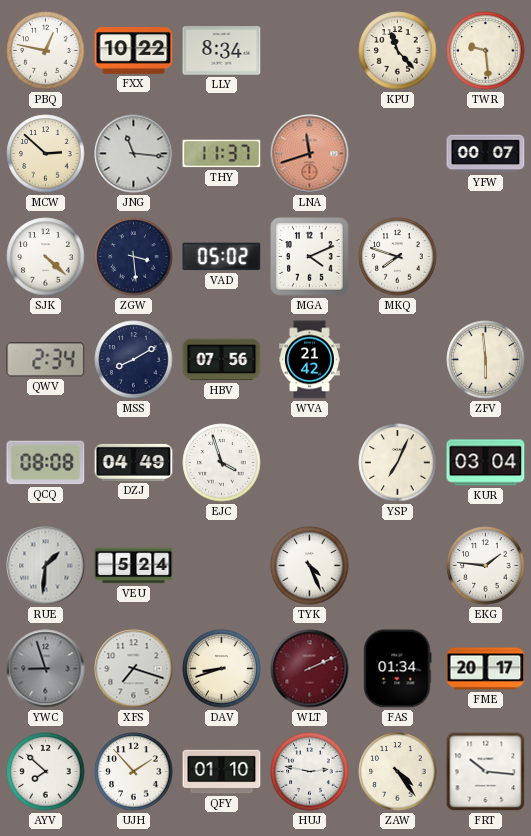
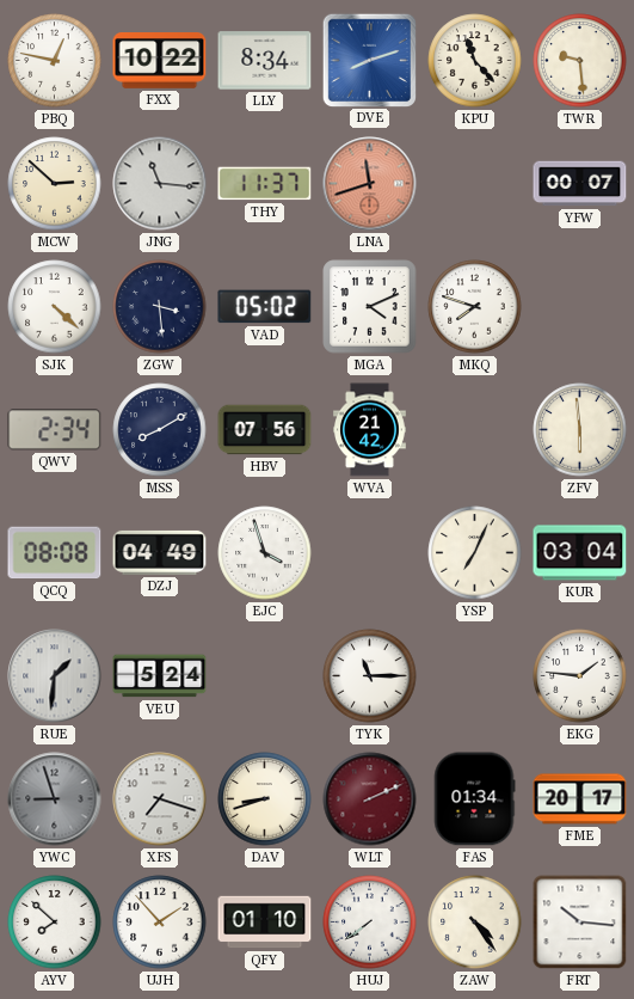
DVE: none -> 8:12
TYK: 4:26 -> 11:15
HUJ: 2:47 -> 7:39
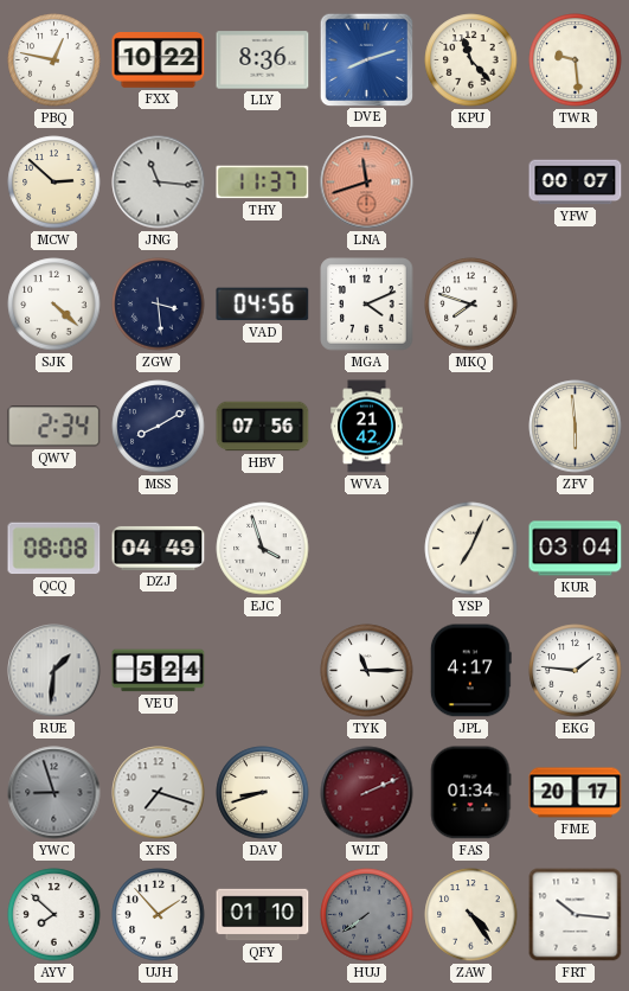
LLY: 8:34 -> 8:36
VAD: 05:02 -> 04:56
JPL: none -> 4:17
HUJ dial: white -> grey
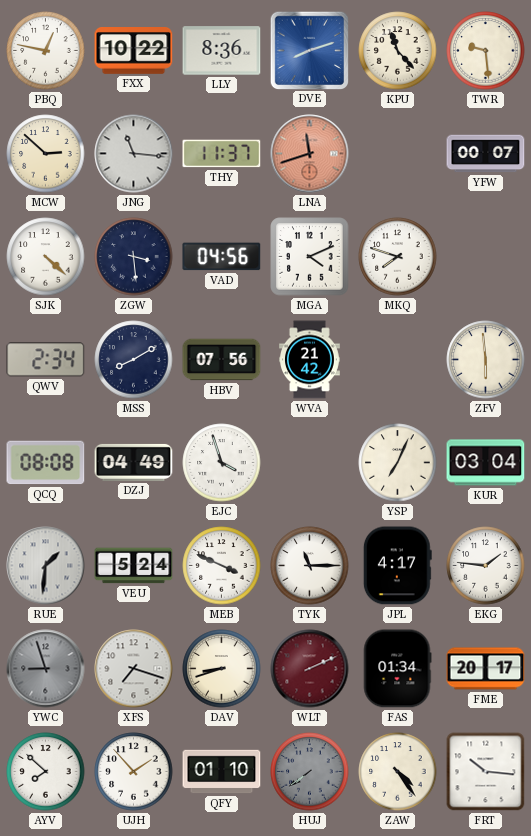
MEB: none -> 3:49
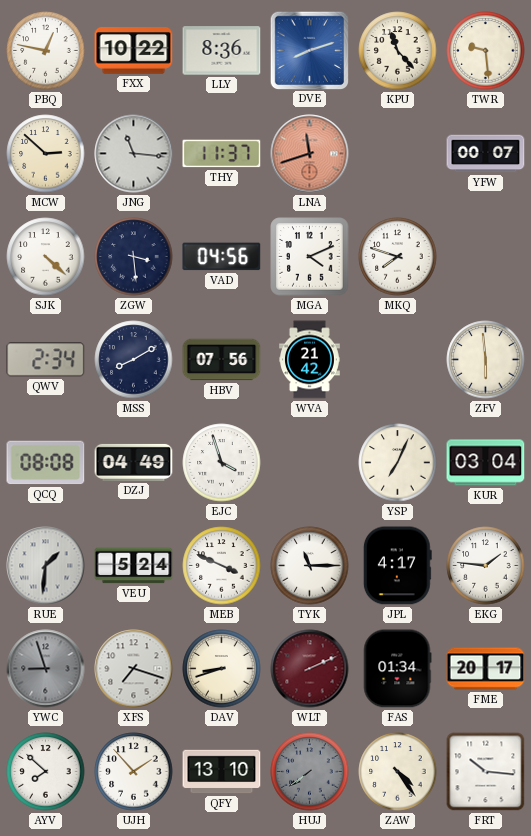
QFY: 01:10 -> 13:10
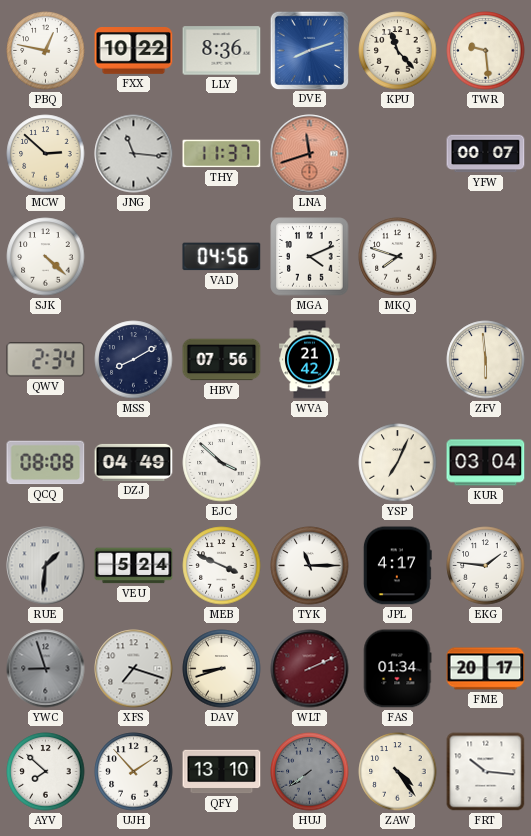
ZGW: 3:29 -> none
EJC: 3:57 -> 3:52
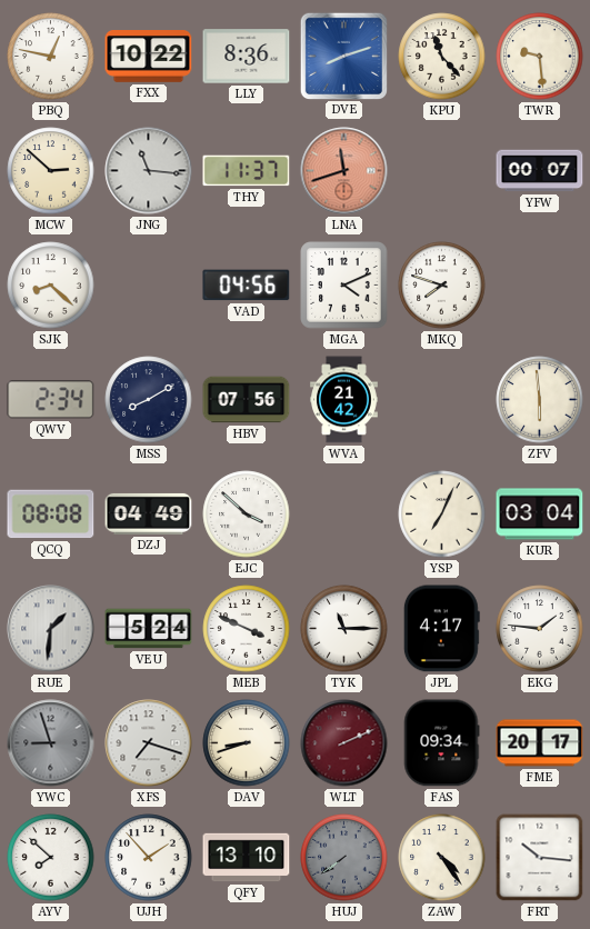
SJK: 4:22 -> 8:22
FAS: 01:34 -> 09:34
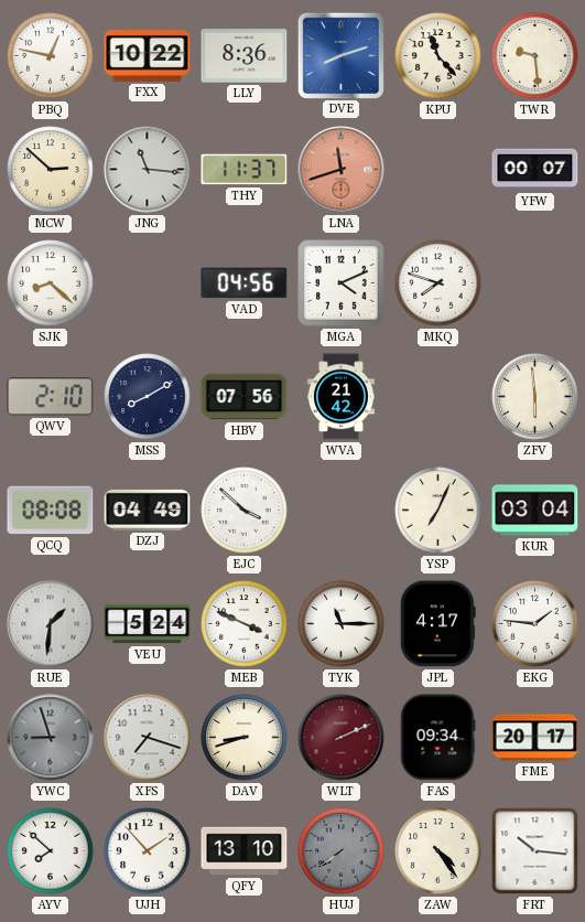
QWV: 2:34 -> 2:10
